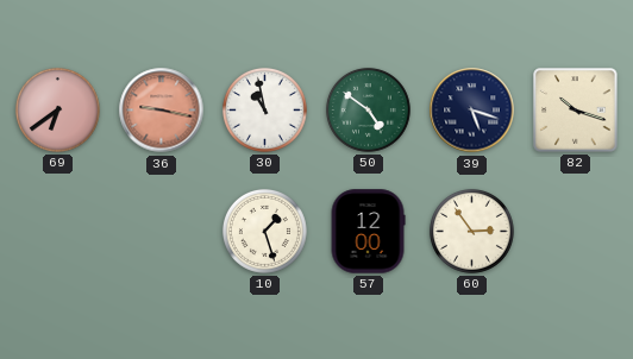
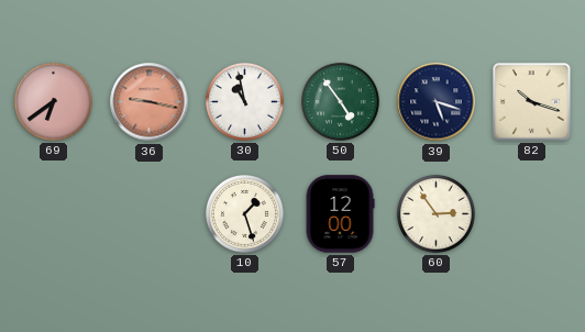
50: 4:51 -> 4:54
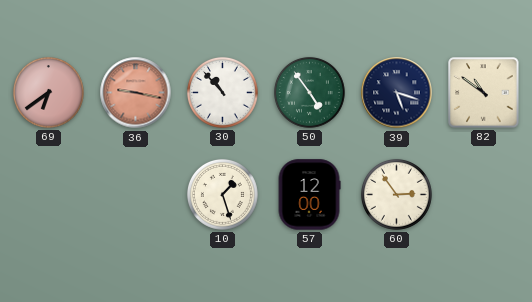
30: 10:58 -> 10:53
82: 10:18 -> 10:51
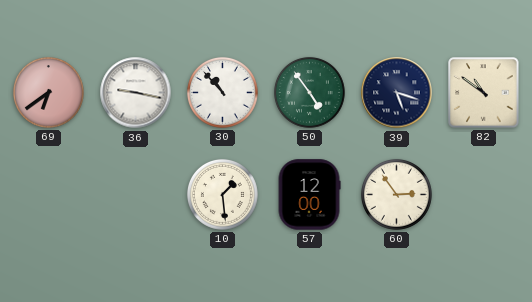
36 dial: salmon -> white
10: 1:27 -> 1:29
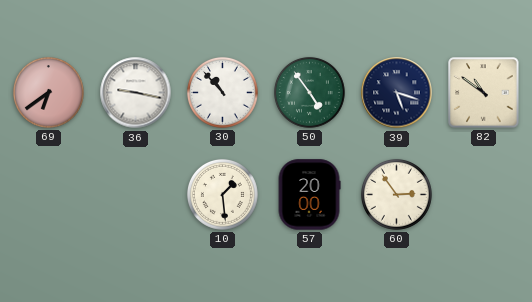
57: 12:00 -> 20:00
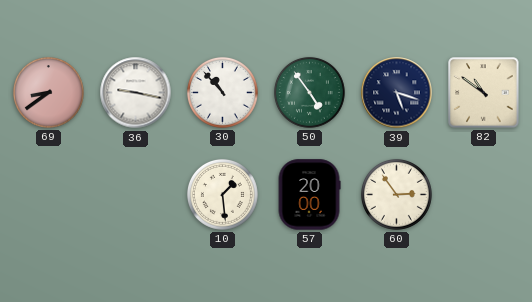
69: 6:39 -> 8:39
